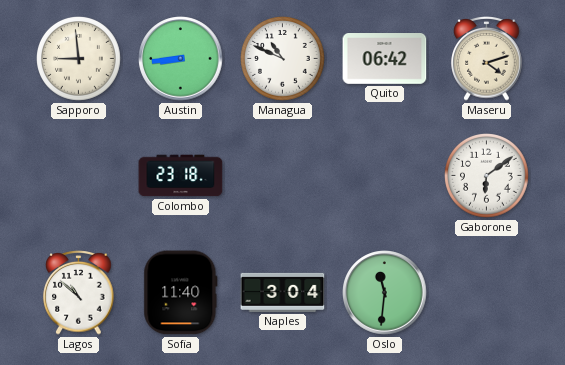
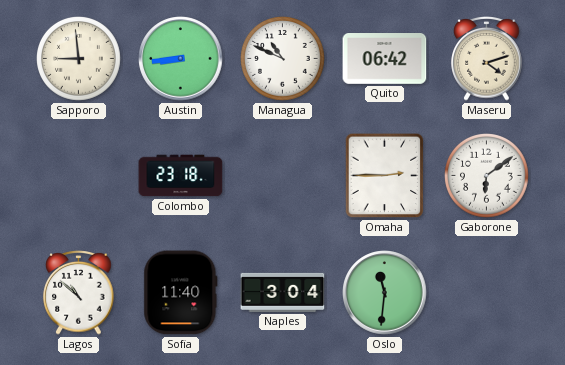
Omaha: none -> 2:45
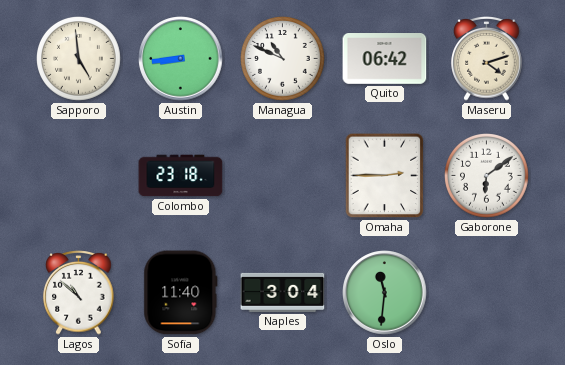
Sapporo: 8:59 -> 4:59
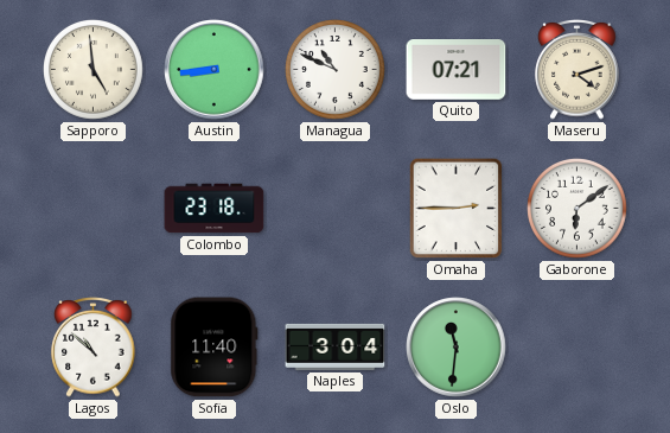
Quito: 06:42 -> 07:21
